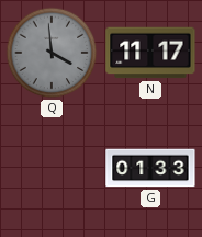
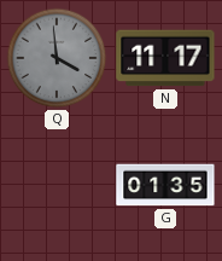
G: 01:33 -> 01:35
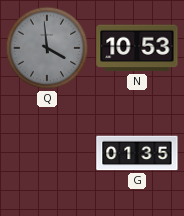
N: 11:17 -> 10:53
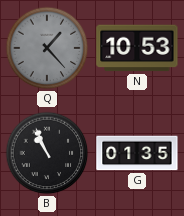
Q: 3:59 -> 1:23
B: none -> 10:56
